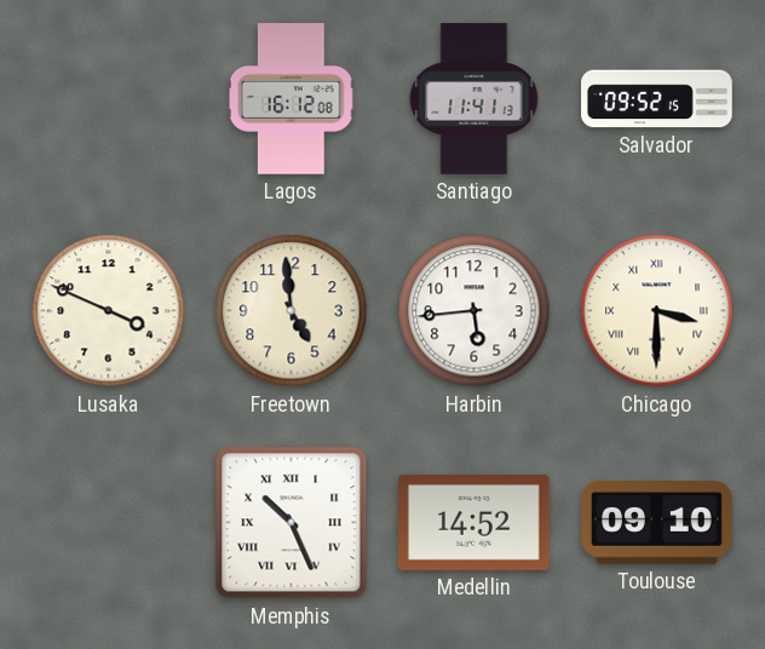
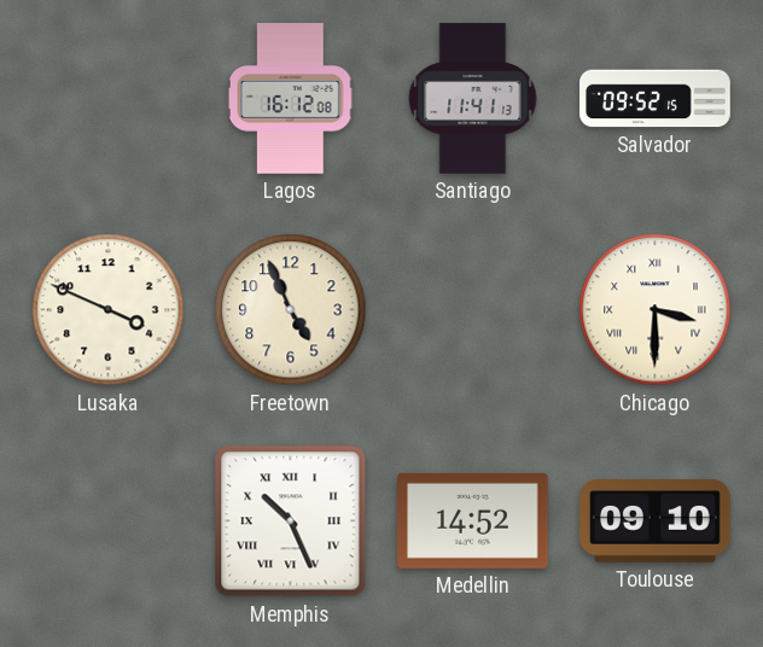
Freetown: 4:59 -> 4:56
Harbin: 5:44 -> none
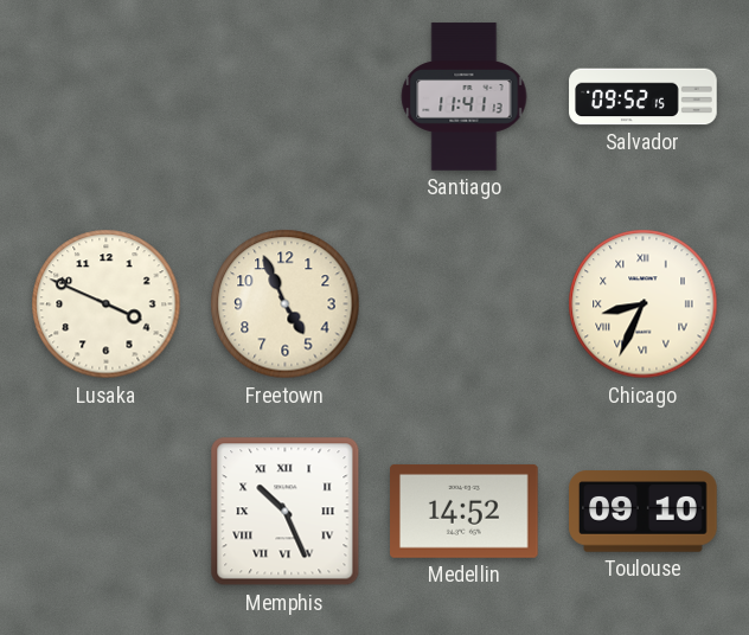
Lagos: 16:12 -> none
Chicago: 3:30 -> 8:34
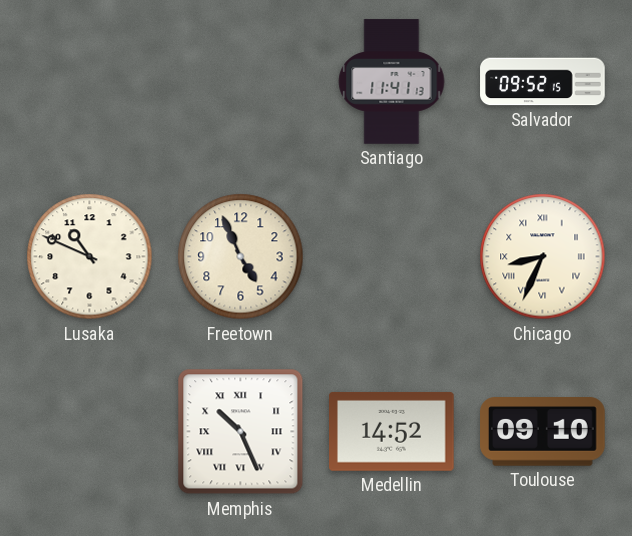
Lusaka: 3:49 -> 10:49
